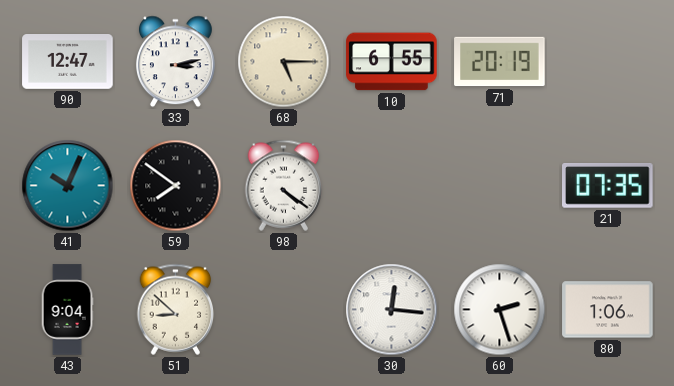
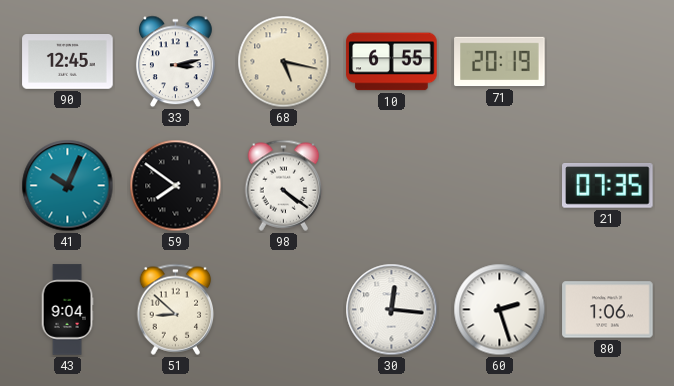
90: 12:47 -> 12:45
68: 5:15 -> 5:17
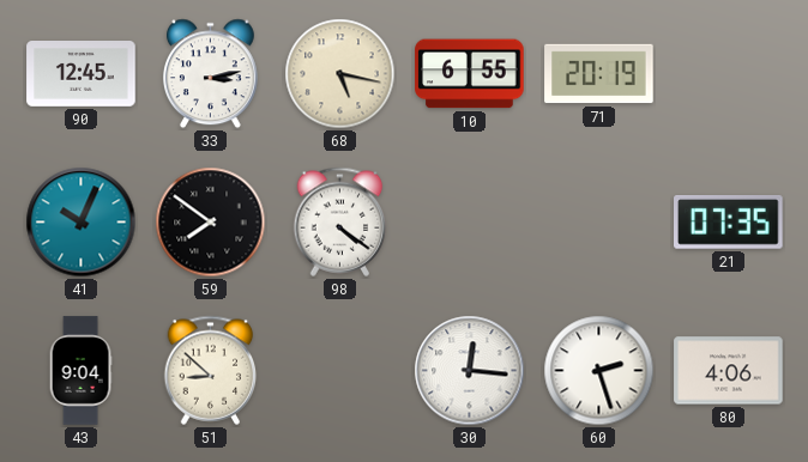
80: 1:06 -> 4:06
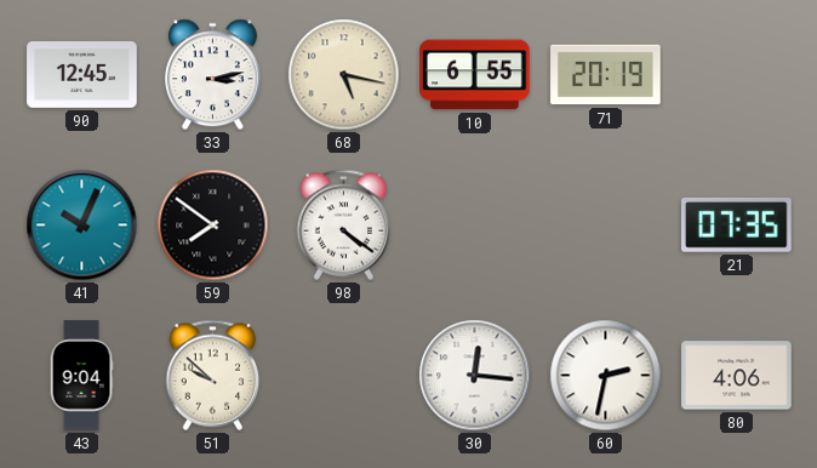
51: 8:52 -> 9:52
60: 2:27 -> 2:32
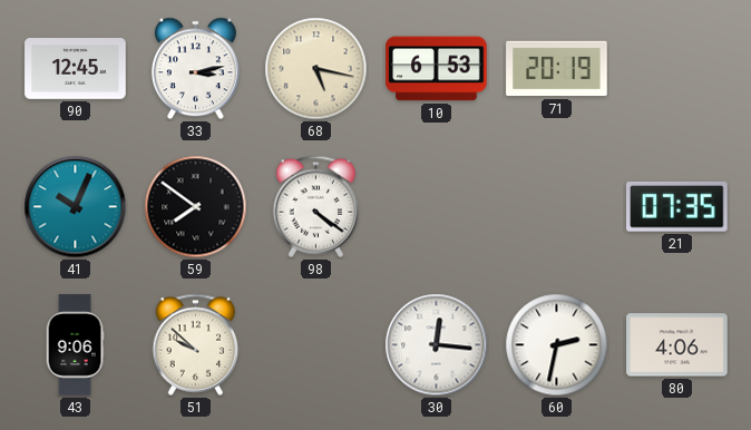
10: 6:55 -> 6:53
43: 9:04 -> 9:06
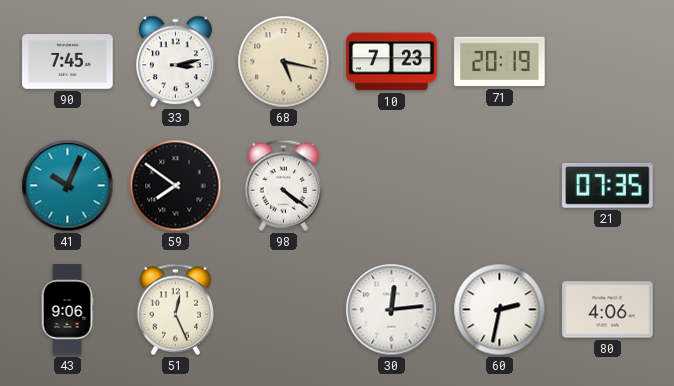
90: 12:45 -> 7:45
10: 6:53 -> 7:23
51: 9:52 -> 12:26
30: 12:16 -> 12:14
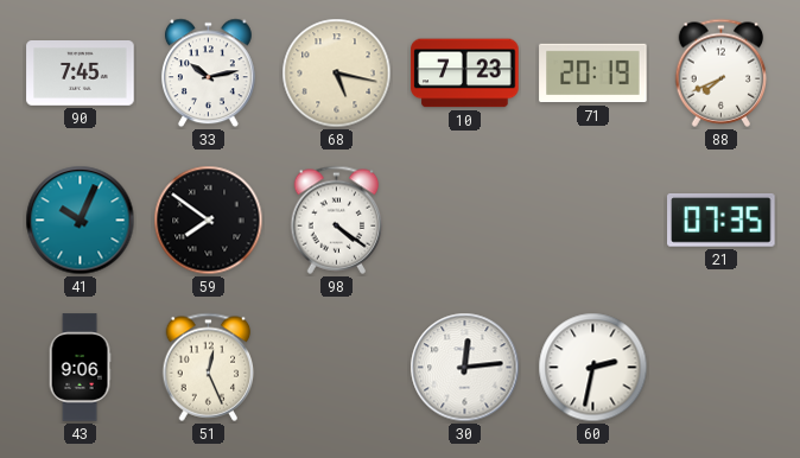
33: 3:13 -> 10:13
88: none -> 7:41
80: 4:06 -> none
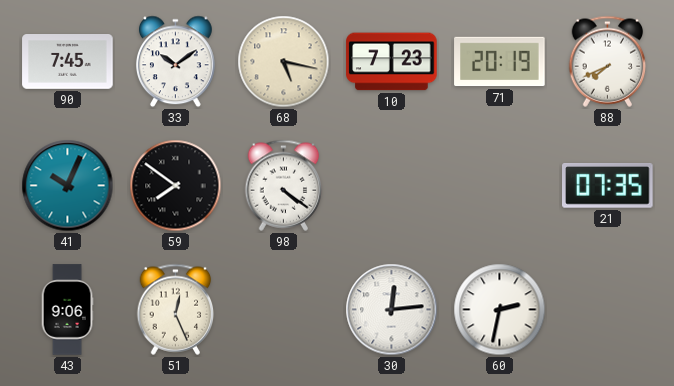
33: 10:13 -> 10:09
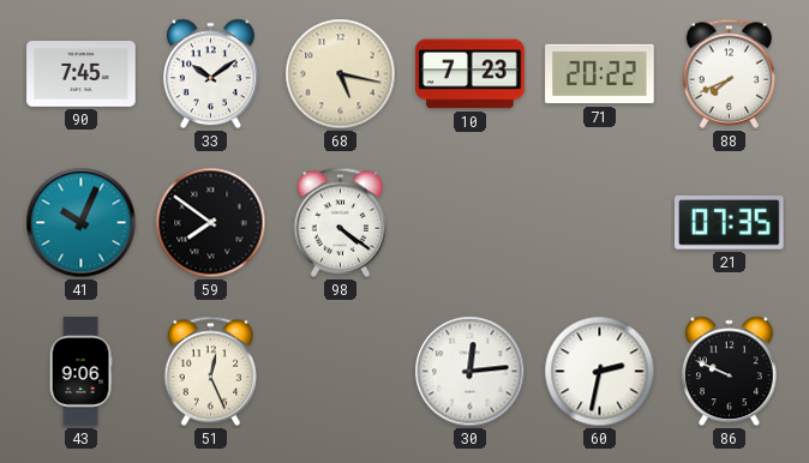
71: 20:19 -> 20:22
86: none -> 9:49
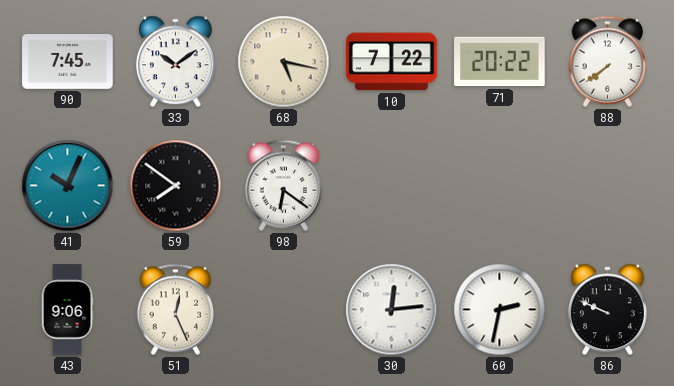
10: 7:23 -> 7:22
88: 7:41 -> 7:39
98: 4:21 -> 6:21
21: 07:35 -> none
